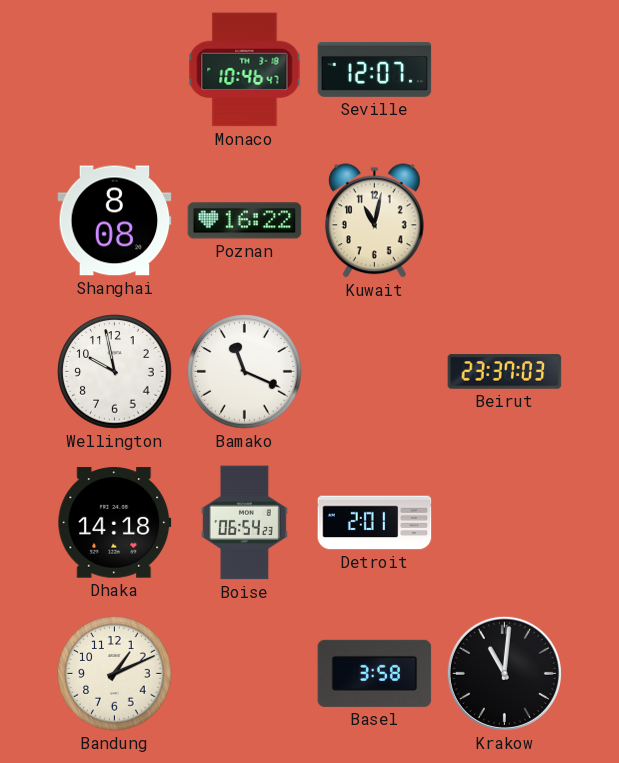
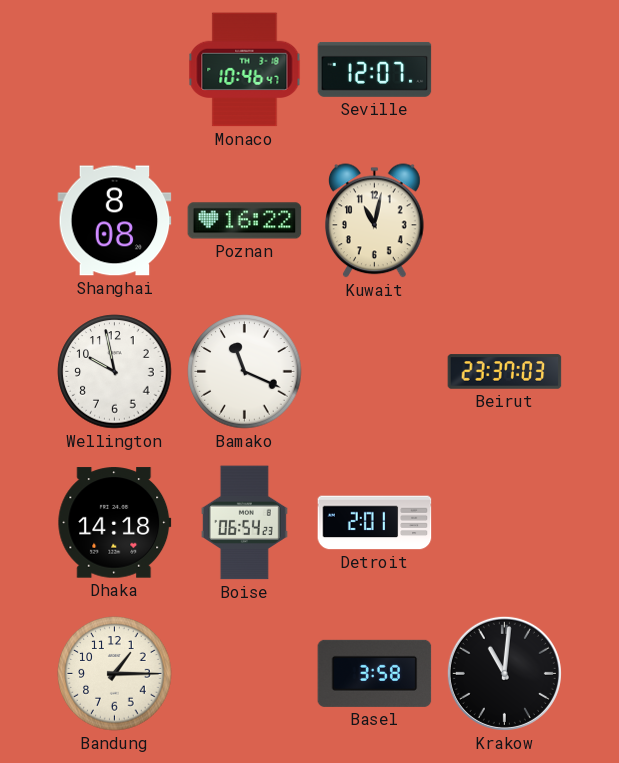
Bandung: 1:11 -> 1:15
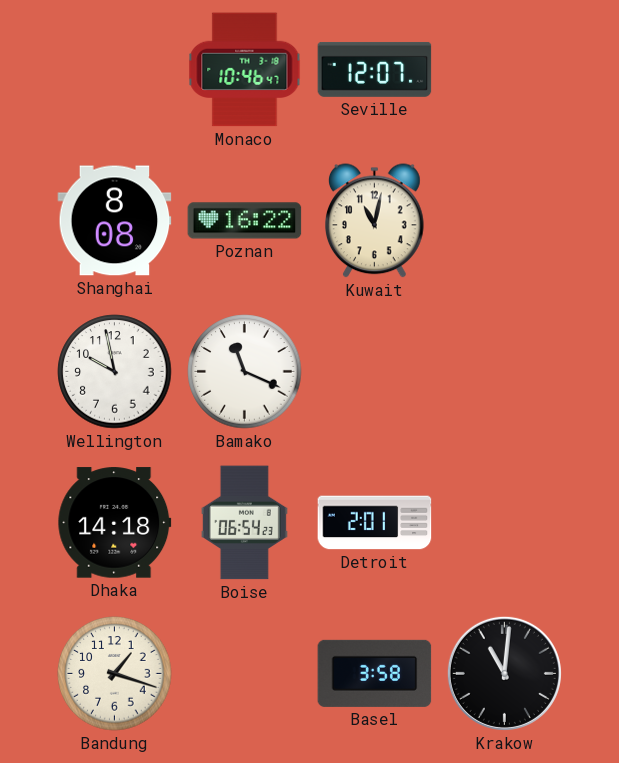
Beirut: 23:37 -> none
Bandung: 1:15 -> 1:18
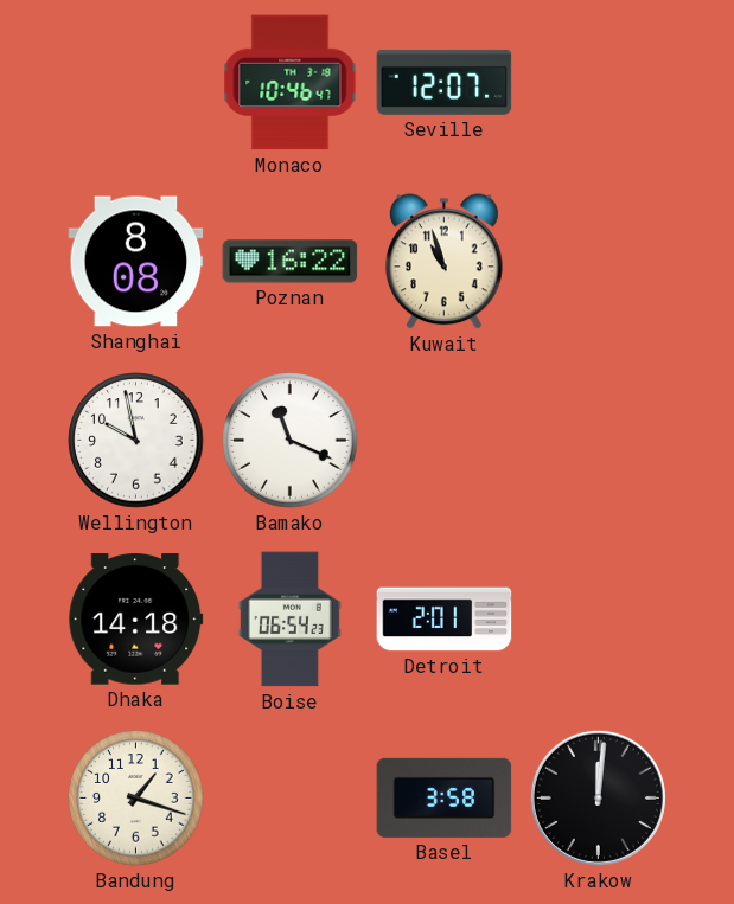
Kuwait: 11:02 -> 10:57
Krakow: 11:01 -> 12:01
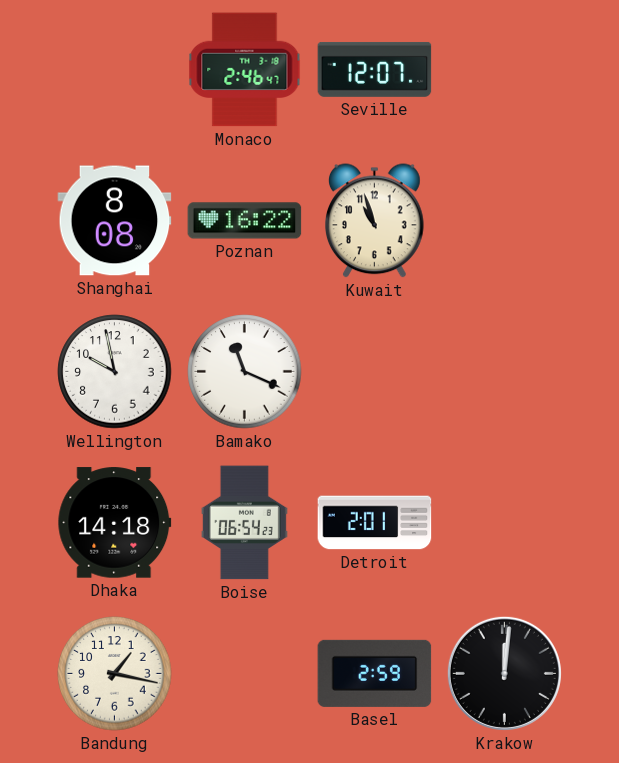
Monaco: 10:46 -> 2:46
Bandung: 1:18 -> 1:17
Basel: 3:58 -> 2:59
